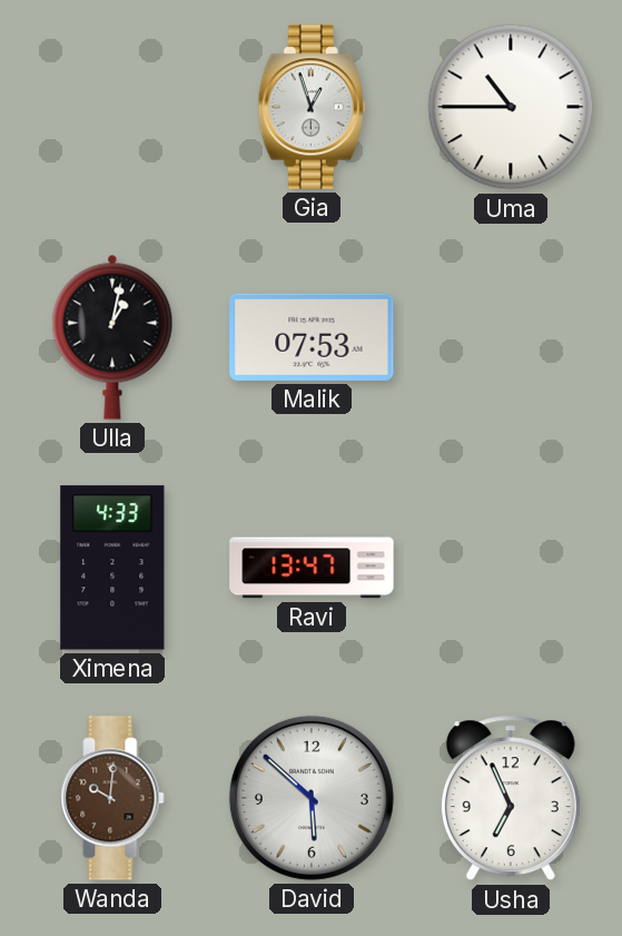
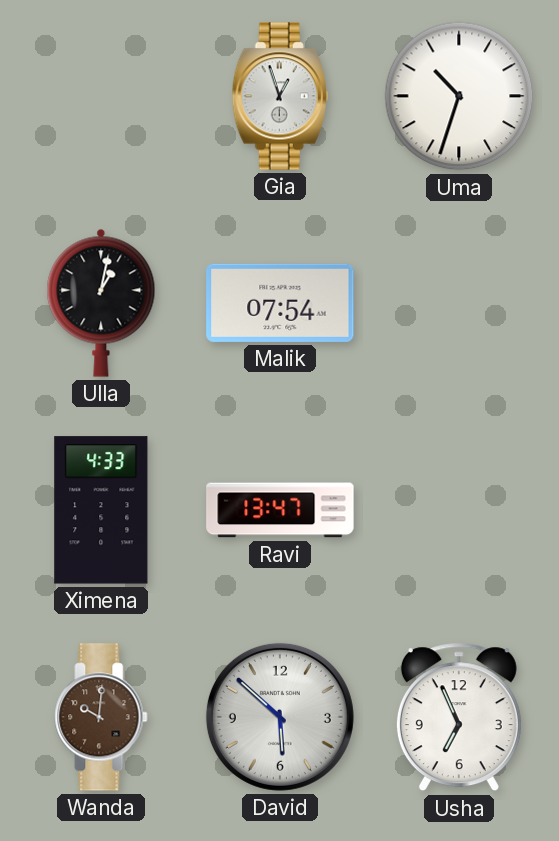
Uma: 10:45 -> 10:33
Malik: 07:53 -> 07:54
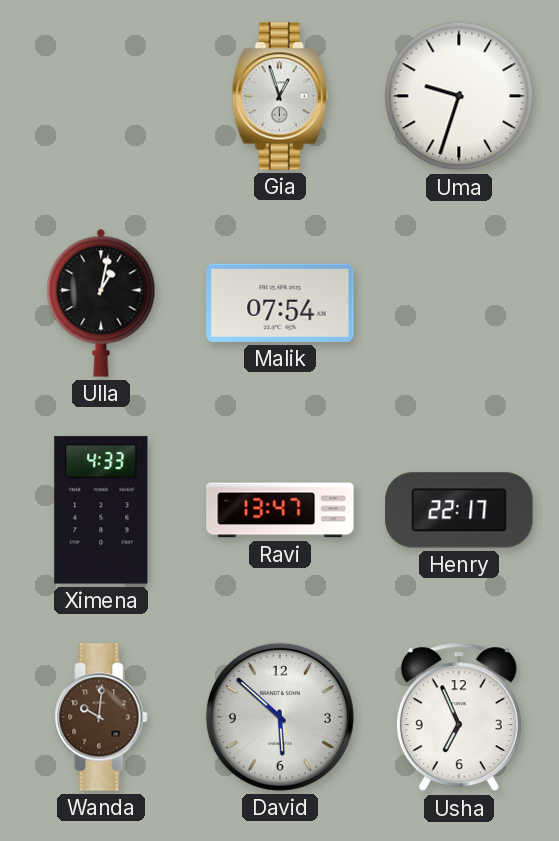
Uma: 10:33 -> 9:33
Henry: none -> 22:17
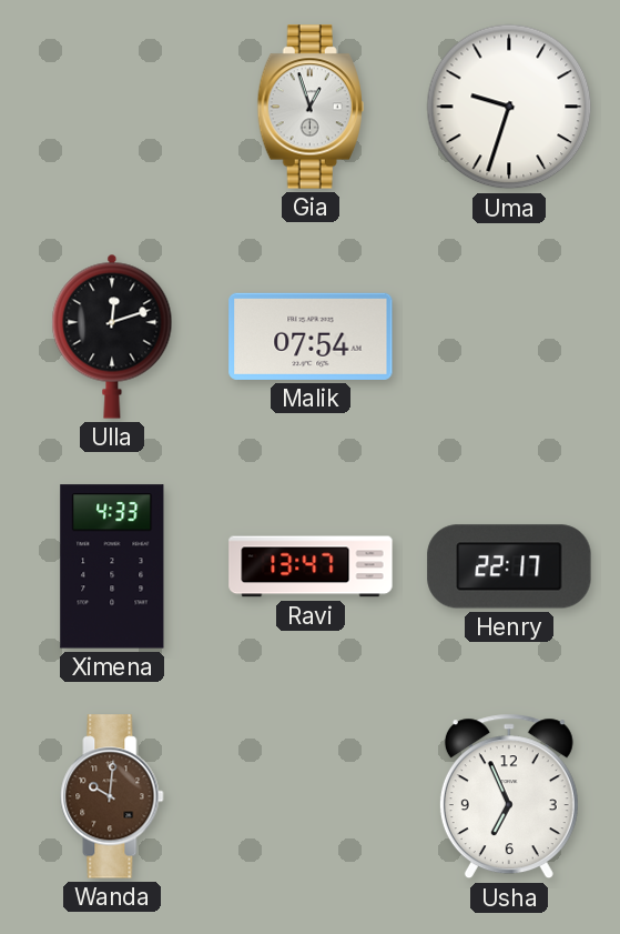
Ulla: 1:02 -> 12:12
David: 5:52 -> none
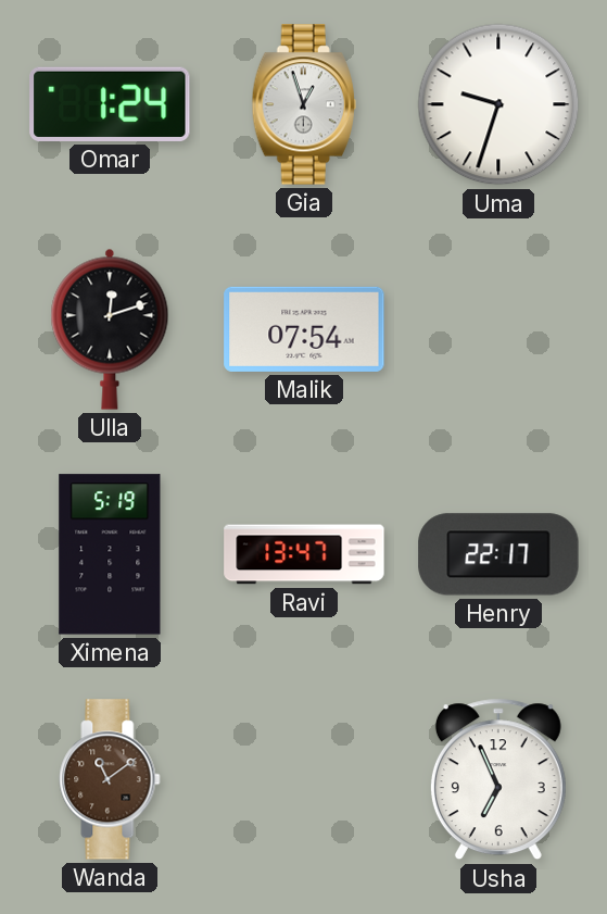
Omar: none -> 1:24
Ximena: 4:33 -> 5:19
Wanda: 10:01 -> 11:09
